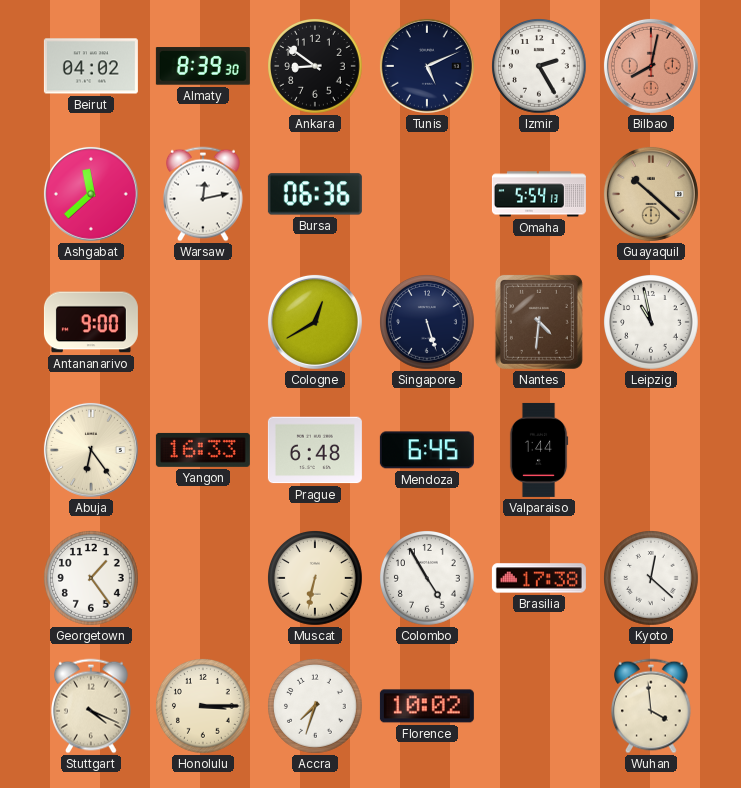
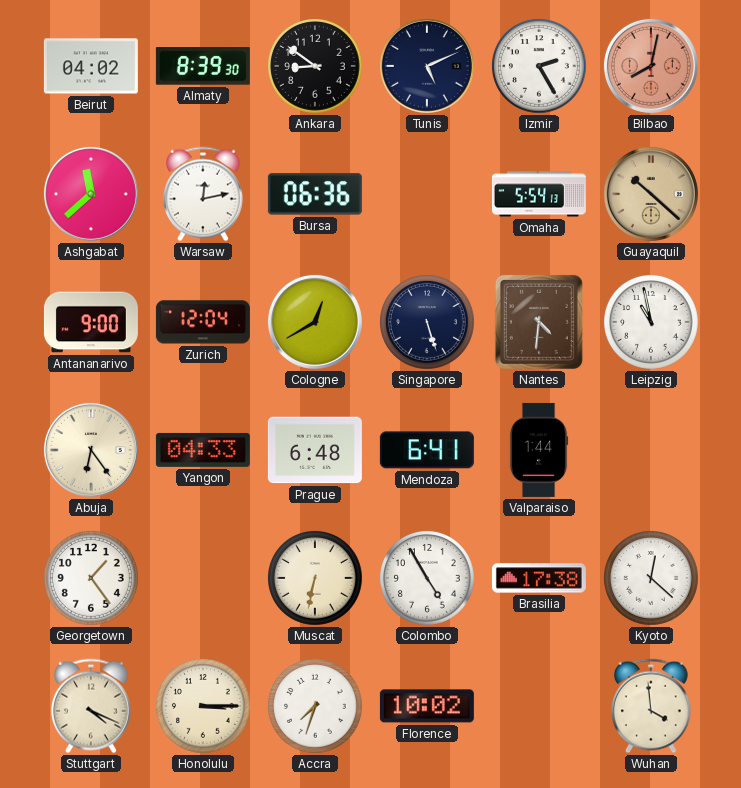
Zurich: none -> 12:04
Yangon: 16:33 -> 04:33
Mendoza: 6:45 -> 6:41
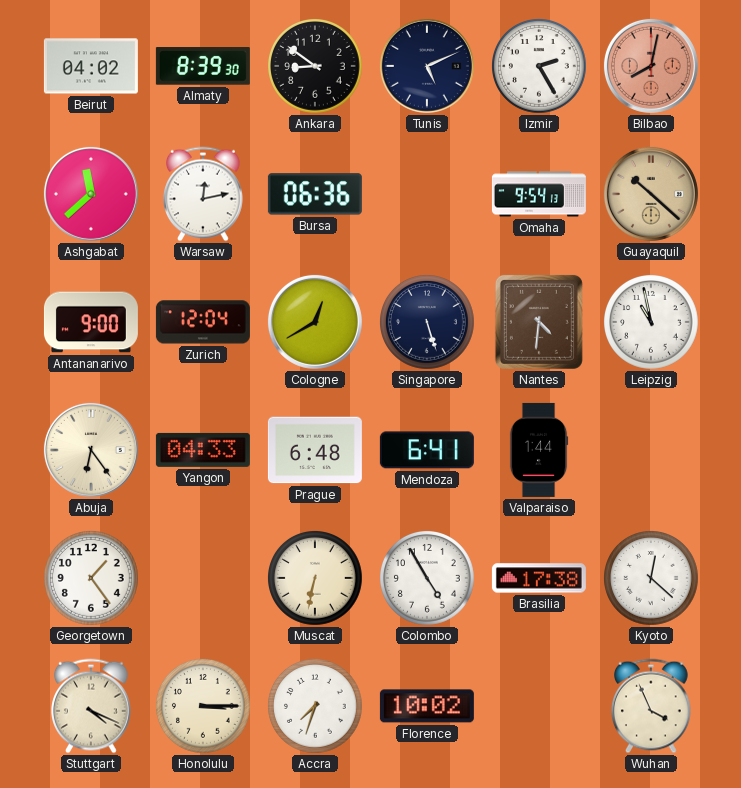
Omaha: 5:54 -> 9:54
Wuhan: 3:59 -> 3:56
